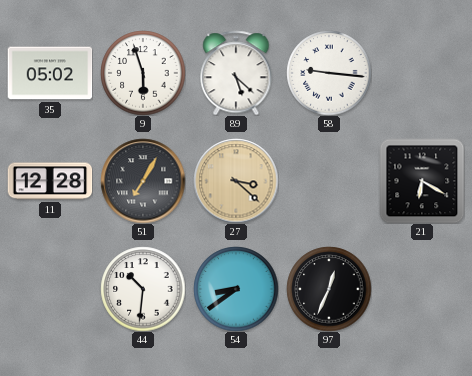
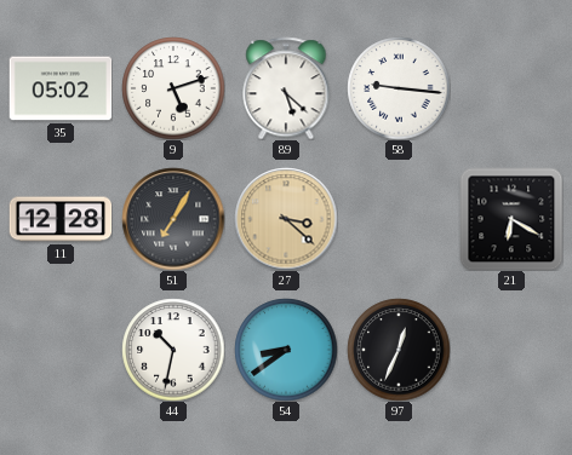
9: 5:57 -> 5:12
44: 10:31 -> 10:32
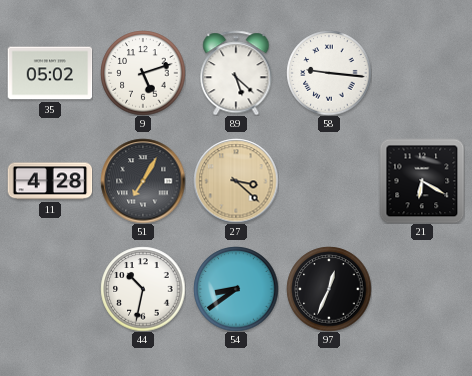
11: 12:28 -> 4:28
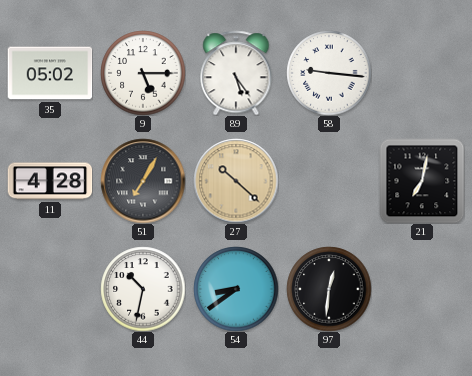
9: 5:12 -> 5:15
89: 5:22 -> 5:24
27: 3:22 -> 10:22
21: 6:20 -> 7:02
97: 12:34 -> 12:31
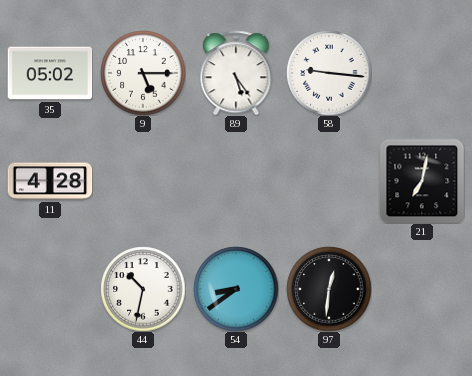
51: 7:05 -> none
27: 10:22 -> none
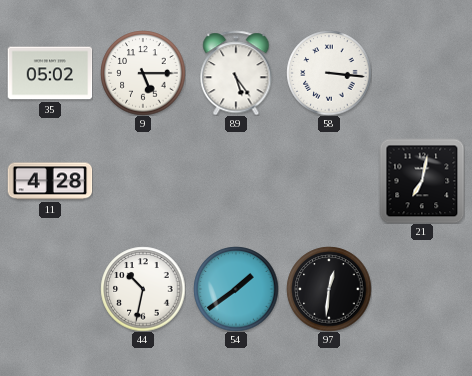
58: 9:16 -> 3:16
54: 8:39 -> 1:39
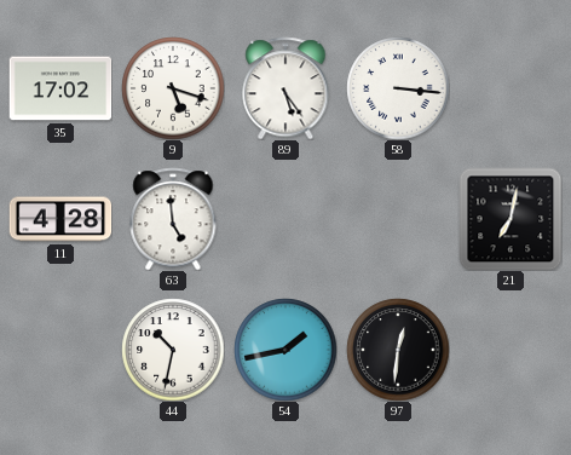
35: 05:02 -> 17:02
9: 5:15 -> 5:18
63: none -> 4:59
54: 1:39 -> 1:43
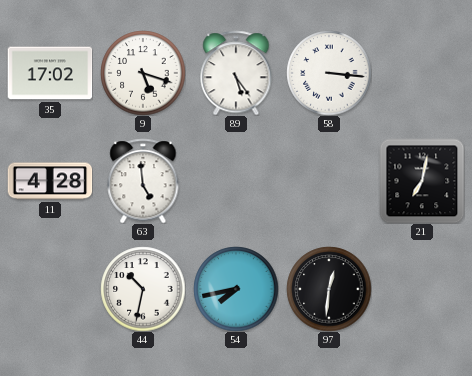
54: 1:43 -> 7:43
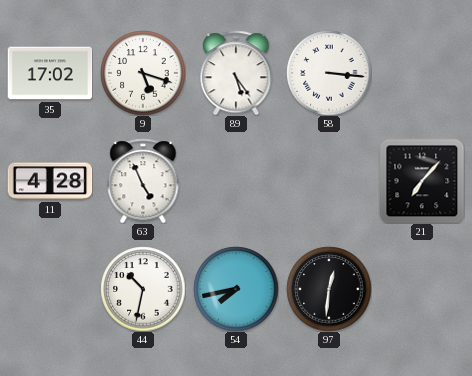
63: 4:59 -> 4:56
21: 7:02 -> 7:07
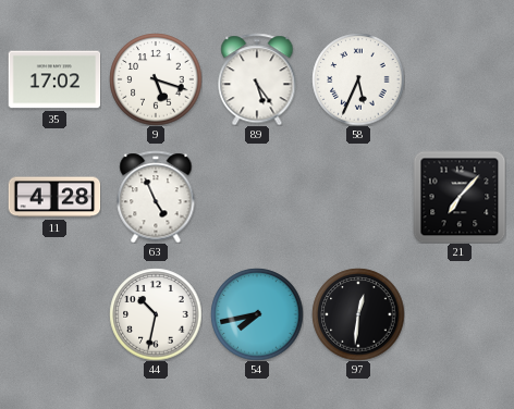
58: 3:16 -> 5:34
